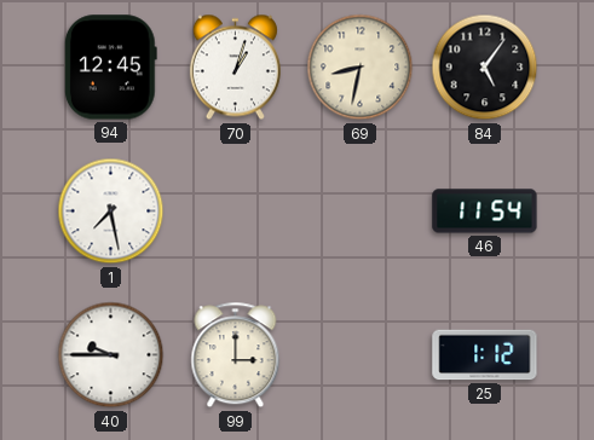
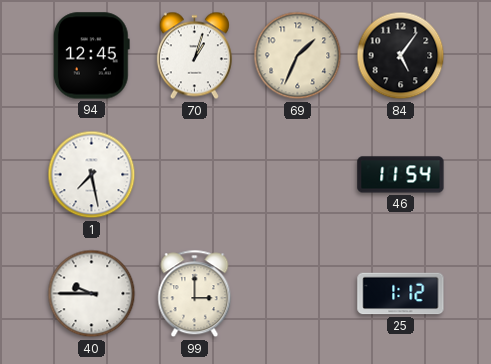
69: 8:32 -> 1:34
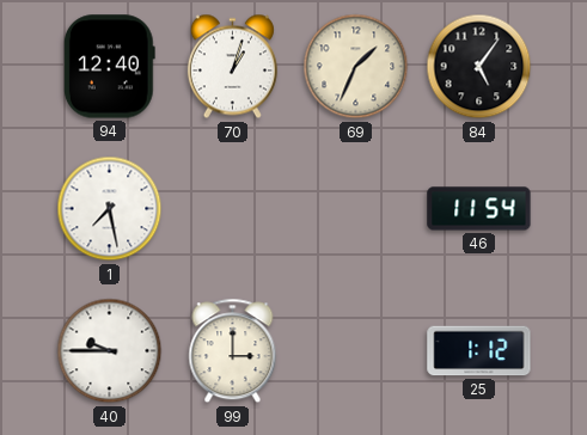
94: 12:45 -> 12:40
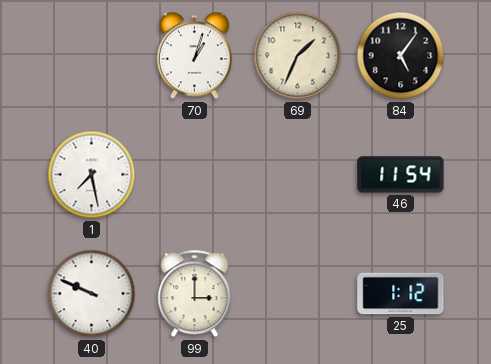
94: 12:40 -> none
40: 9:45 -> 9:49
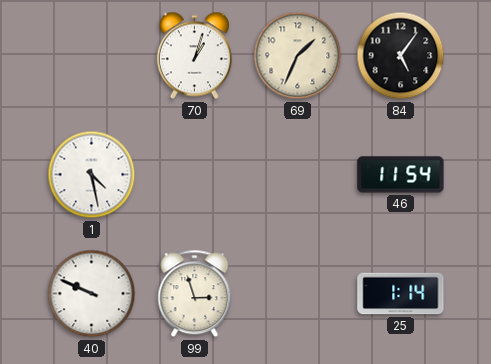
1: 7:28 -> 4:28
99: 3:00 -> 2:57
25: 1:12 -> 1:14
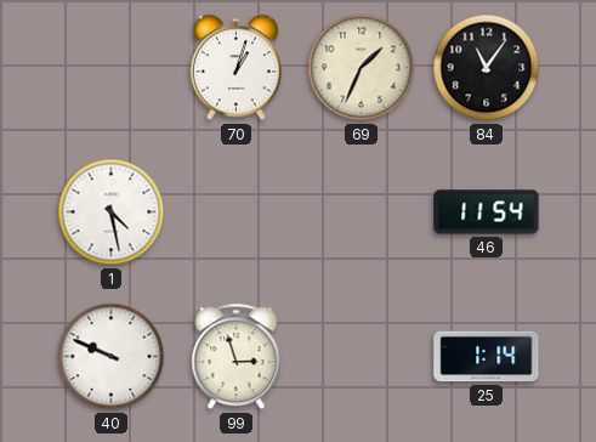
84: 5:06 -> 11:06
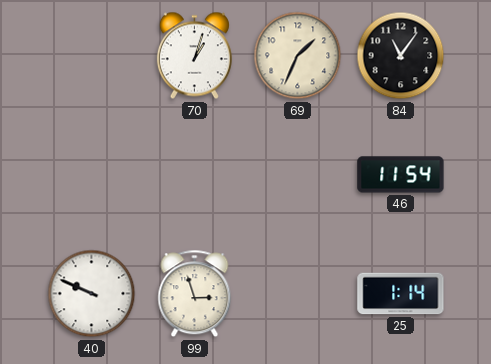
1: 4:28 -> none
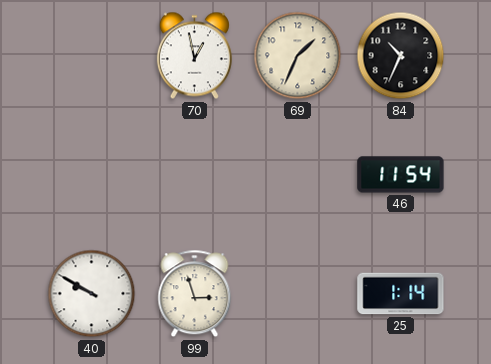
70: 1:03 -> 12:58
84: 11:06 -> 10:34
40: 9:49 -> 9:50
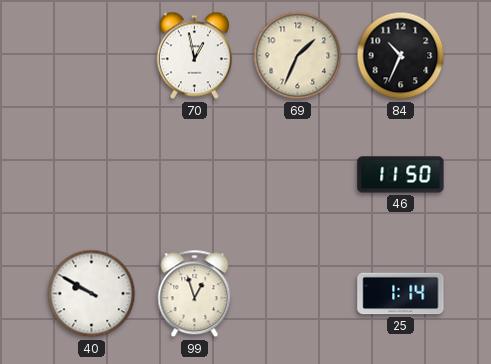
46: 11:54 -> 11:50
99: 2:57 -> 12:57
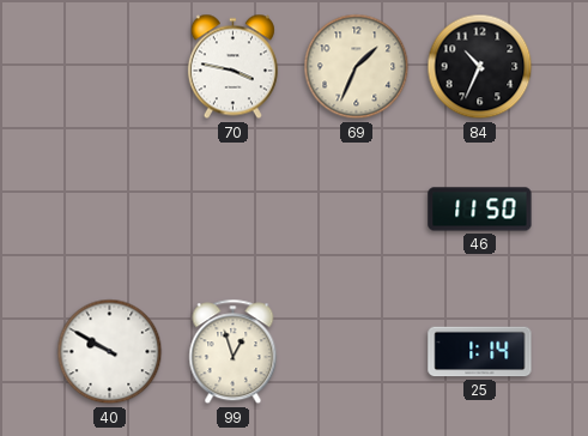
70: 12:58 -> 3:47
